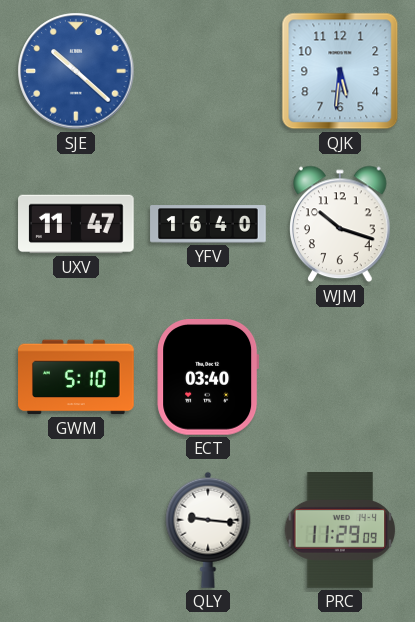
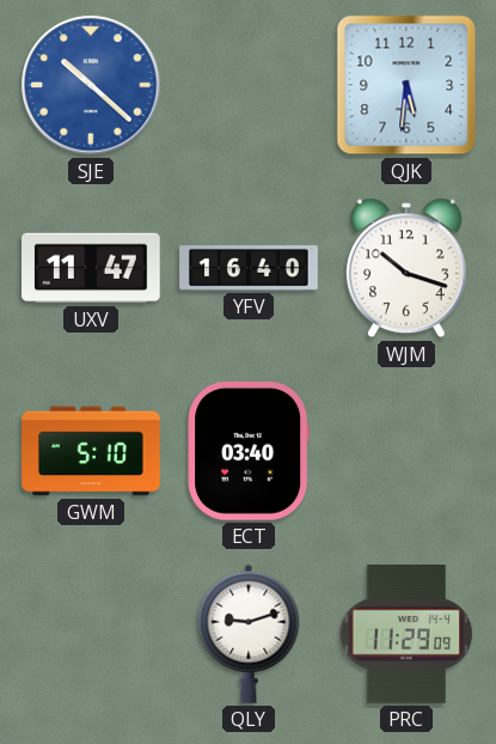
QLY: 9:16 -> 9:12
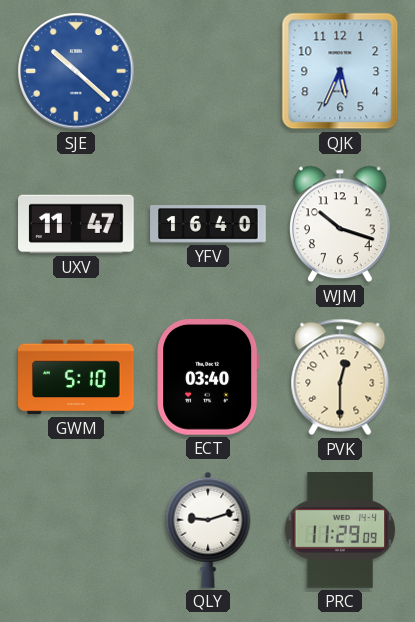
QJK: 5:31 -> 5:34
PVK: none -> 12:30
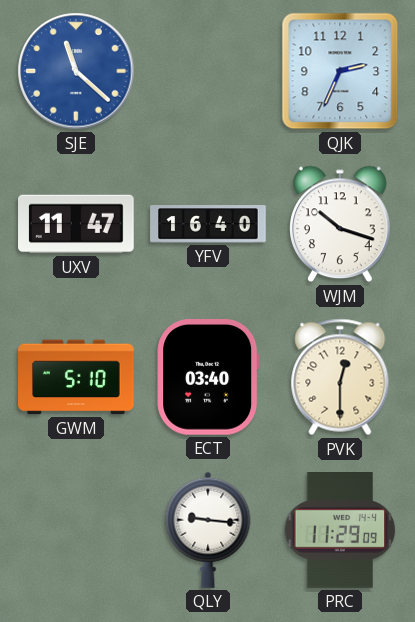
SJE: 10:22 -> 11:22
QJK: 5:34 -> 2:34
QLY: 9:12 -> 9:16
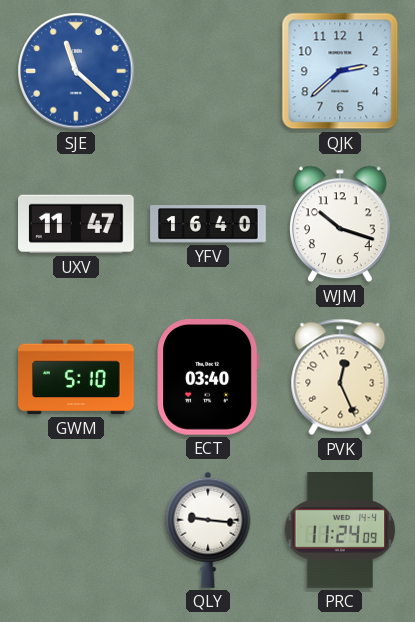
QJK: 2:34 -> 2:38
PVK: 12:30 -> 12:26
PRC: 11:29 -> 11:24
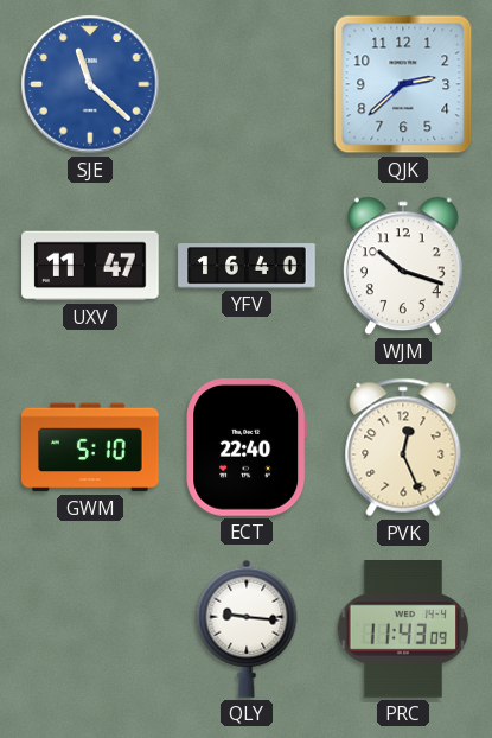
ECT: 03:40 -> 22:40
PRC: 11:24 -> 11:43
